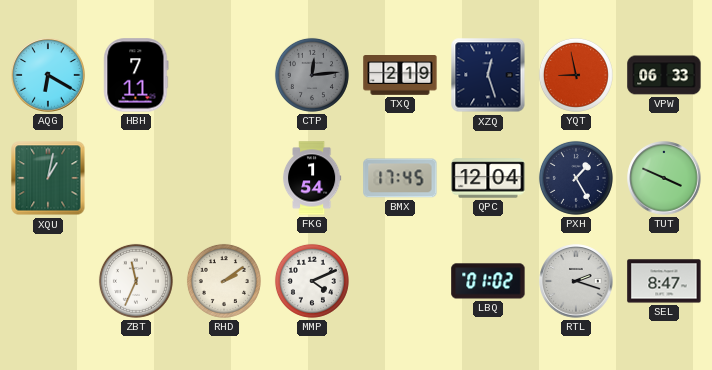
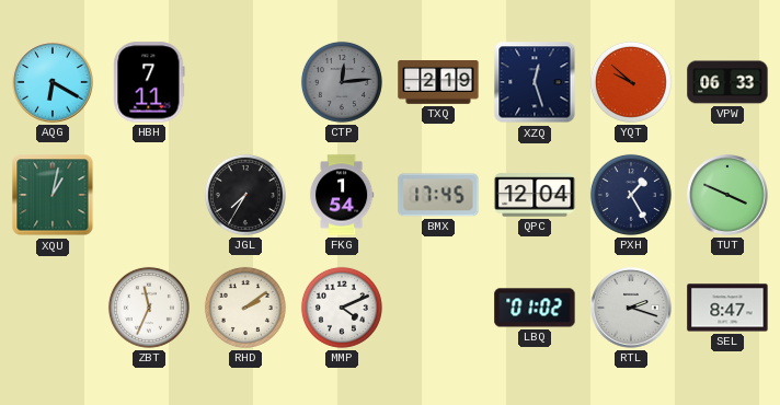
YQT: 8:58 -> 9:52
JGL: none -> 7:35
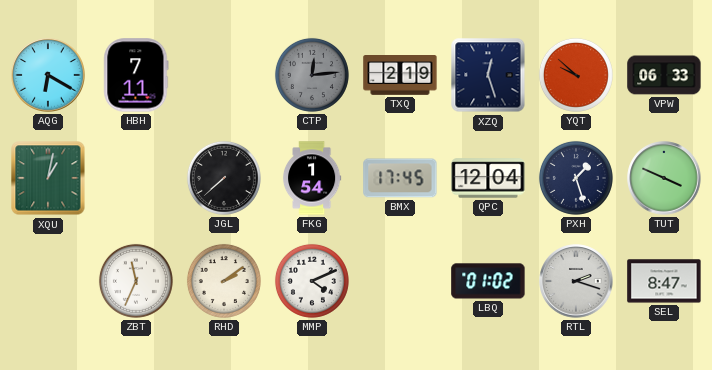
JGL: 7:35 -> 7:38
PXH: 1:25 -> 1:27
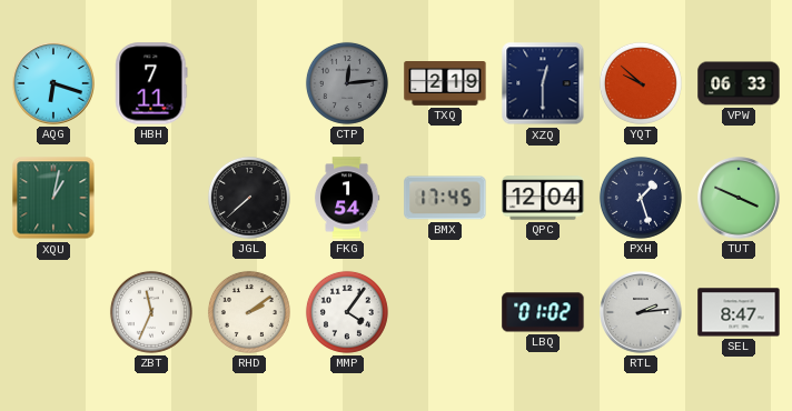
AQG: 6:20 -> 6:18
XZQ: 12:27 -> 12:30
MMP: 4:11 -> 4:06
RTL: 2:18 -> 2:14
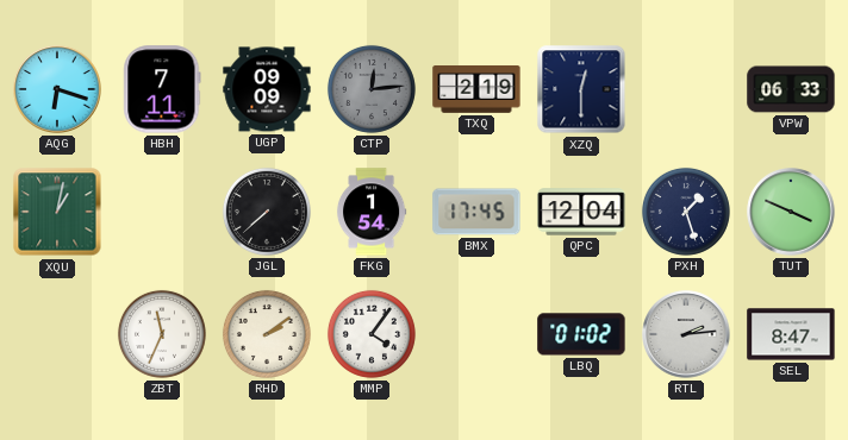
UGP: none -> 09:09
YQT: 9:52 -> none
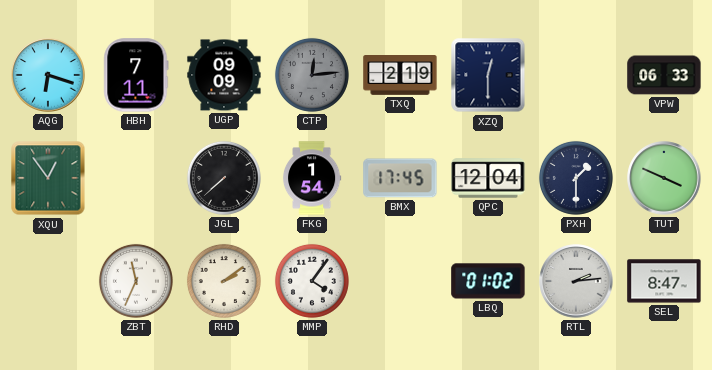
XQU: 1:02 -> 12:54
PXH: 1:27 -> 1:30
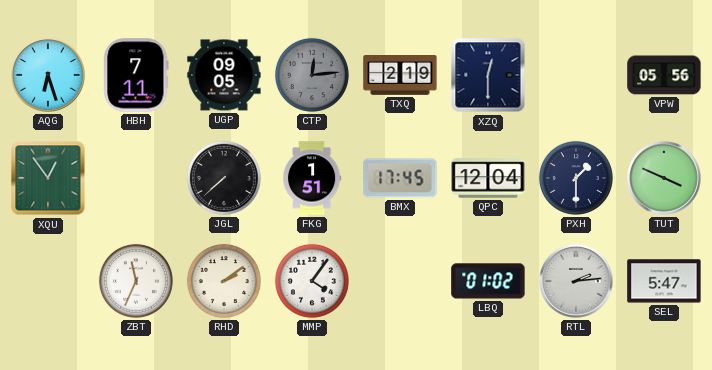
AQG: 6:18 -> 6:27
UGP: 09:09 -> 09:05
VPW: 06:33 -> 05:56
FKG: 1:54 -> 1:51
SEL: 8:47 -> 5:47
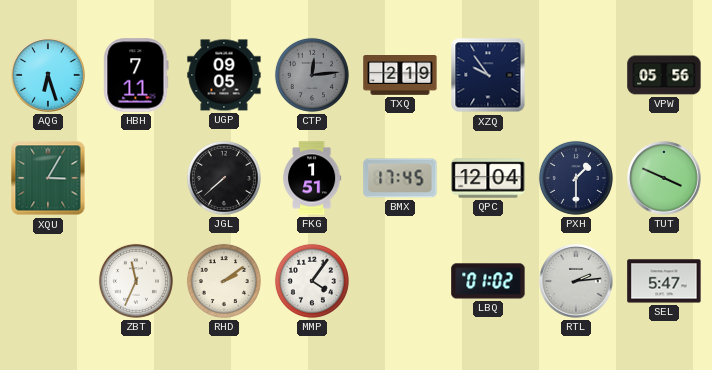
XZQ: 12:30 -> 9:54
XQU: 12:54 -> 3:05
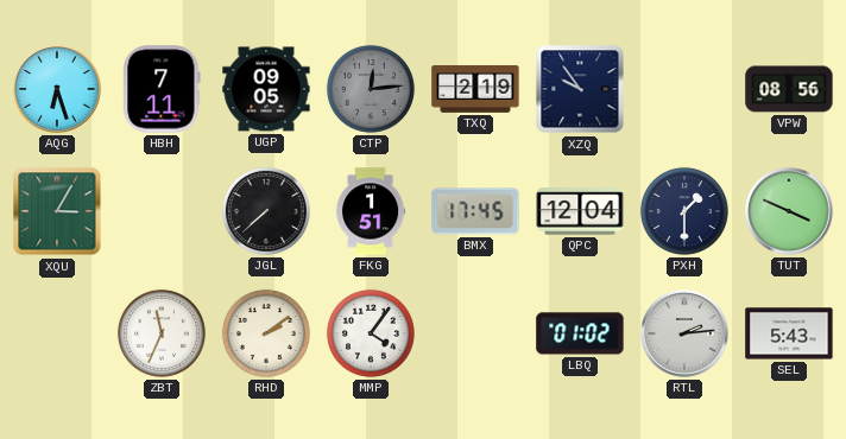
VPW: 05:56 -> 08:56
SEL: 5:47 -> 5:43
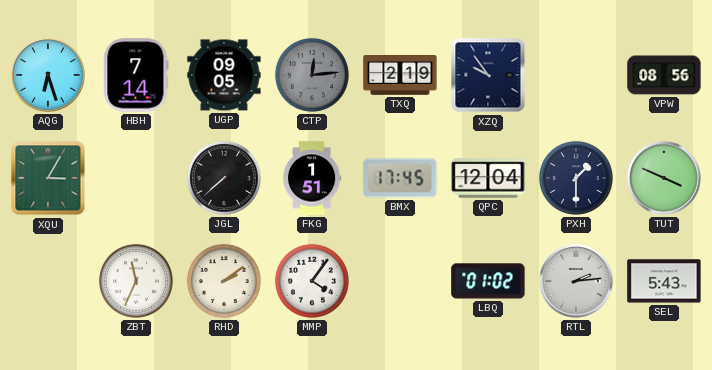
HBH: 7:11 -> 7:14
